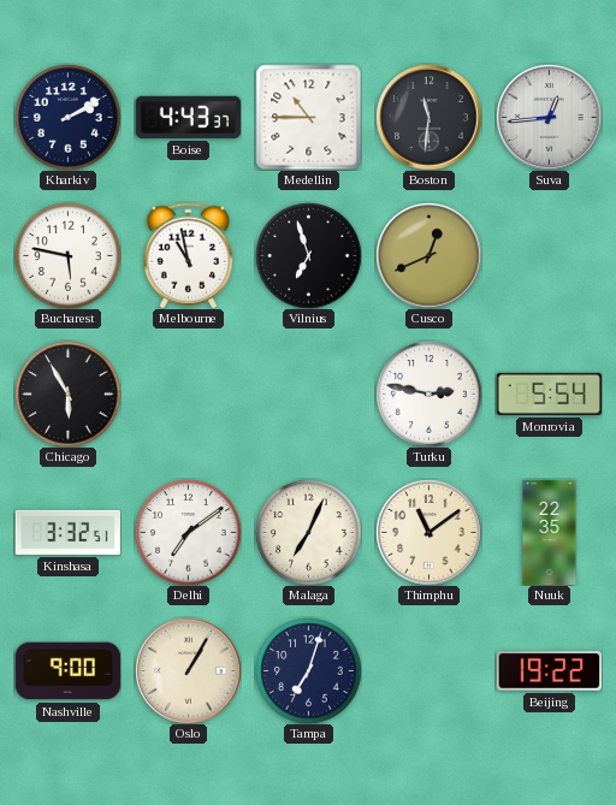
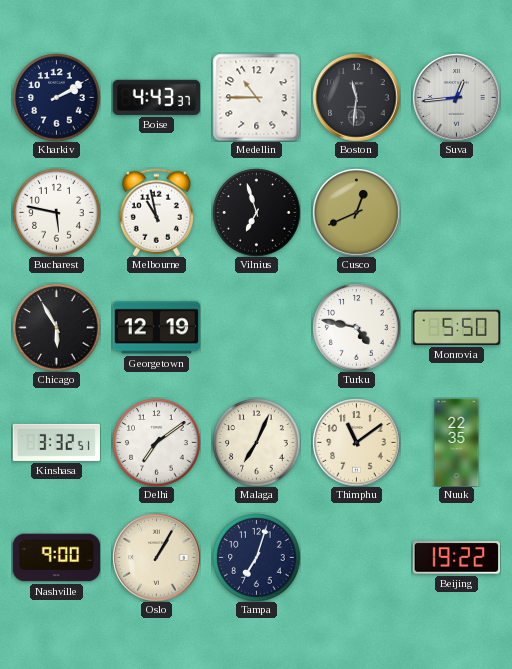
Georgetown: none -> 12:19
Turku: 2:47 -> 4:47
Monrovia: 5:54 -> 5:50
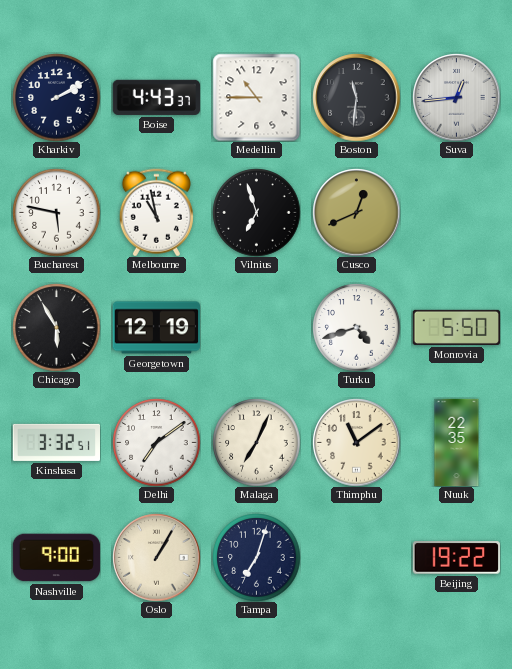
Turku: 4:47 -> 4:42
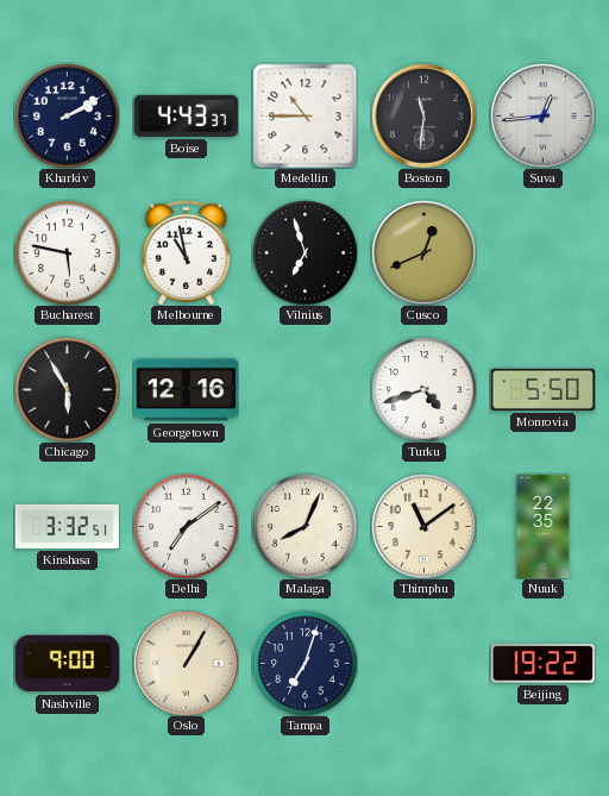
Georgetown: 12:19 -> 12:16
Malaga: 7:04 -> 8:04
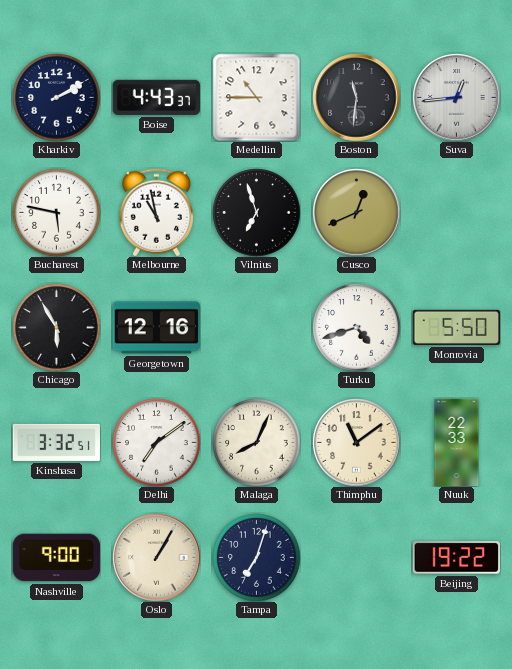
Nuuk: 22:35 -> 22:33
